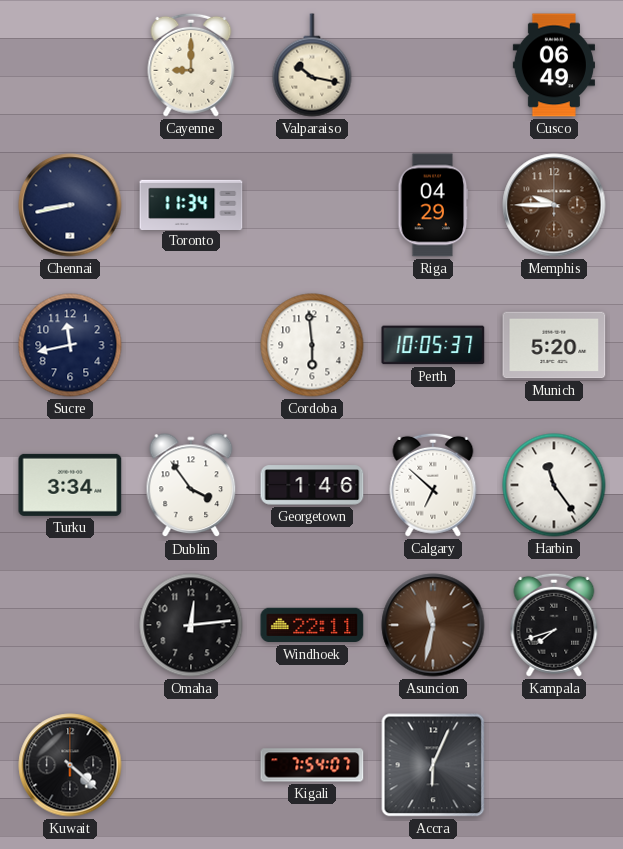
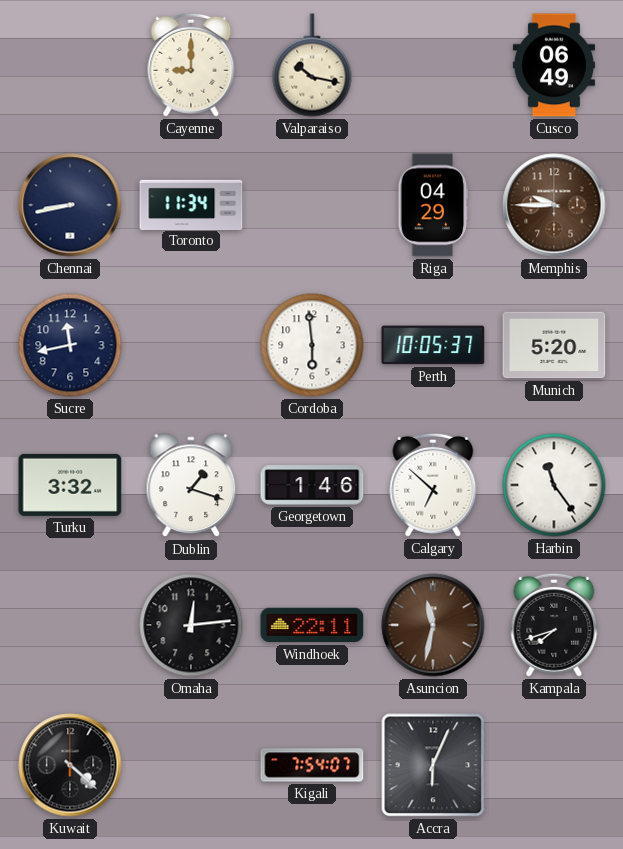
Turku: 3:34 -> 3:32
Dublin: 3:54 -> 1:18
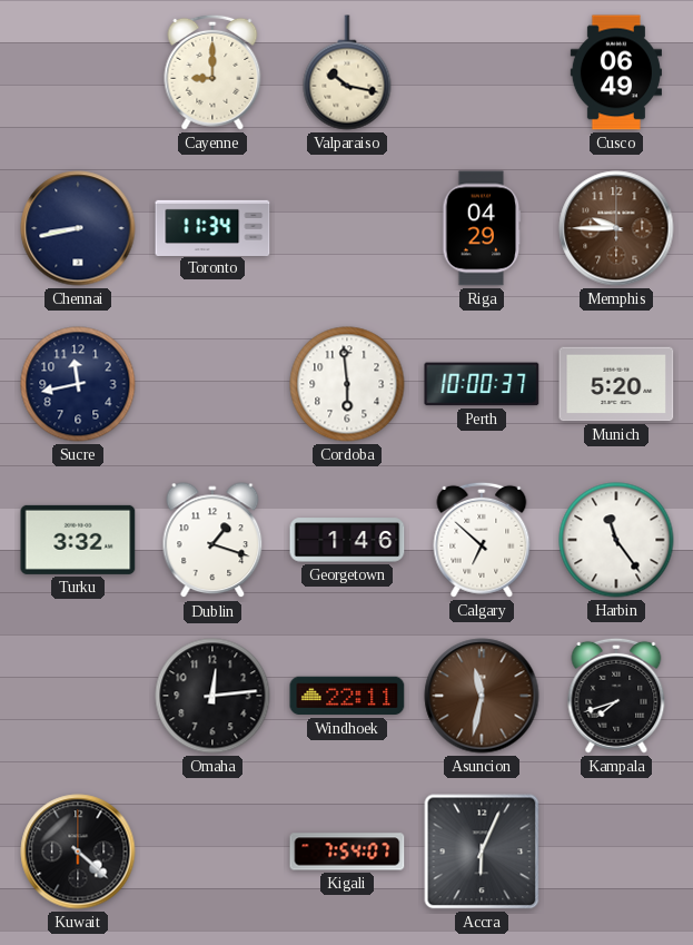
Perth: 10:05 -> 10:00
